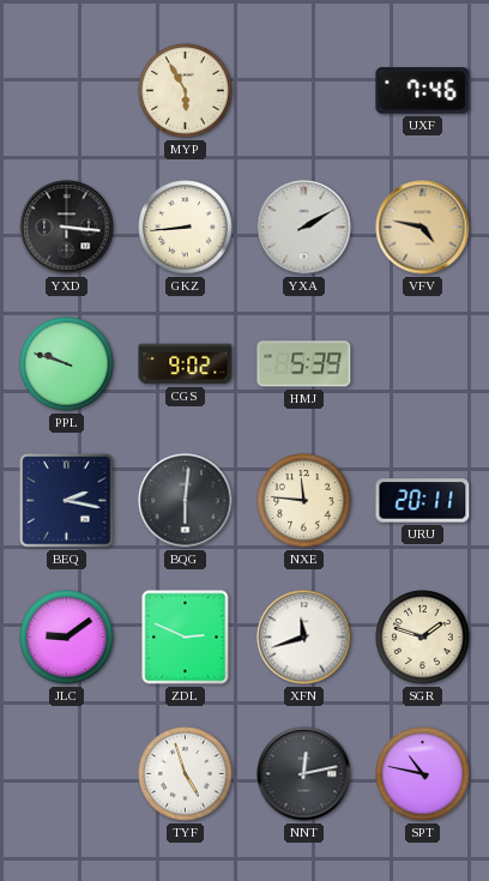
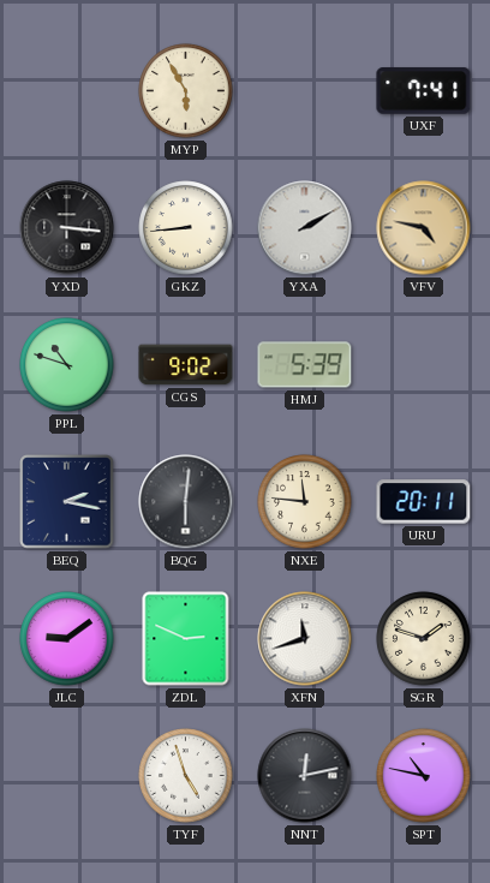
UXF: 7:46 -> 7:41
PPL: 9:48 -> 10:48
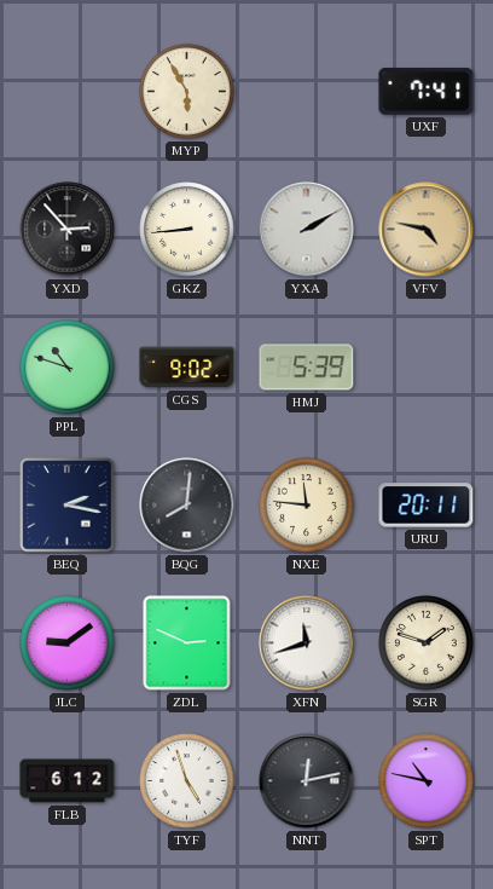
YXD: 3:16 -> 2:53
BQG: 6:01 -> 8:01
FLB: none -> 6:12
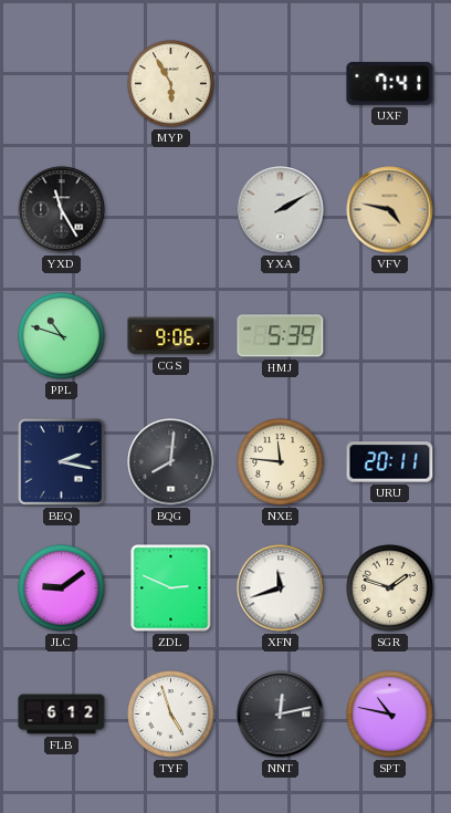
YXD: 2:53 -> 11:25
GKZ: 8:44 -> none
CGS: 9:02 -> 9:06
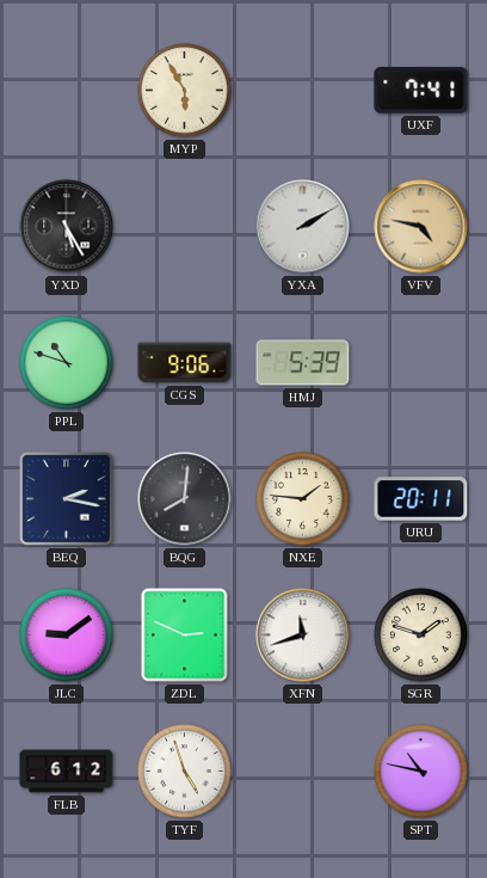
YXD: 11:25 -> 5:25
NXE: 11:46 -> 1:46
NNT: 12:13 -> none
